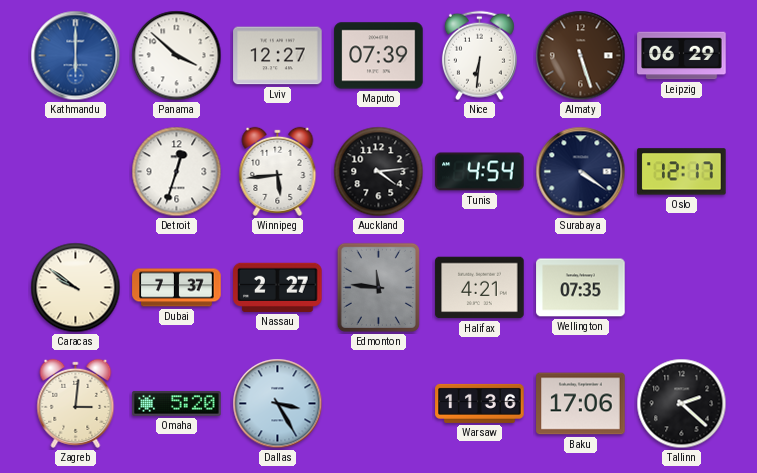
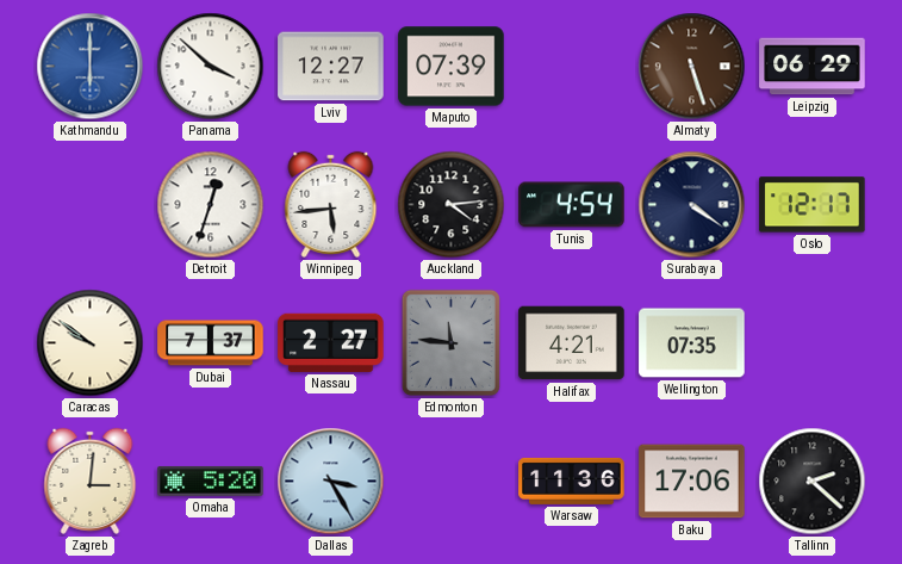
Nice: 6:31 -> none
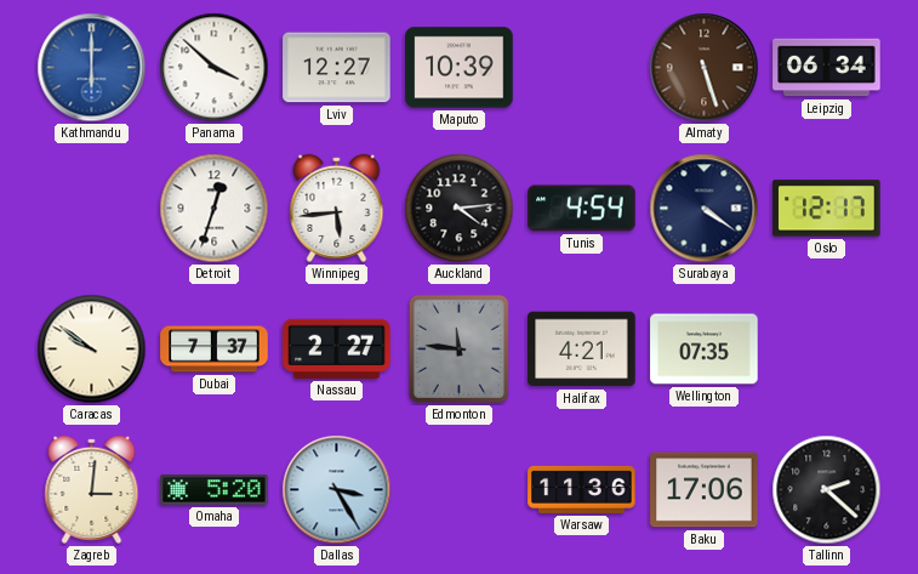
Maputo: 07:39 -> 10:39
Leipzig: 06:29 -> 06:34
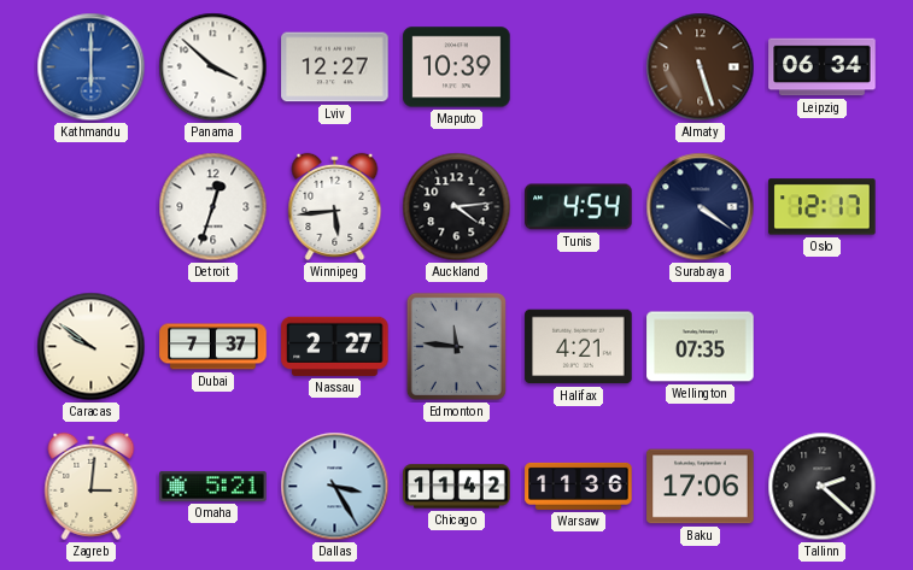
Omaha: 5:20 -> 5:21
Chicago: none -> 11:42
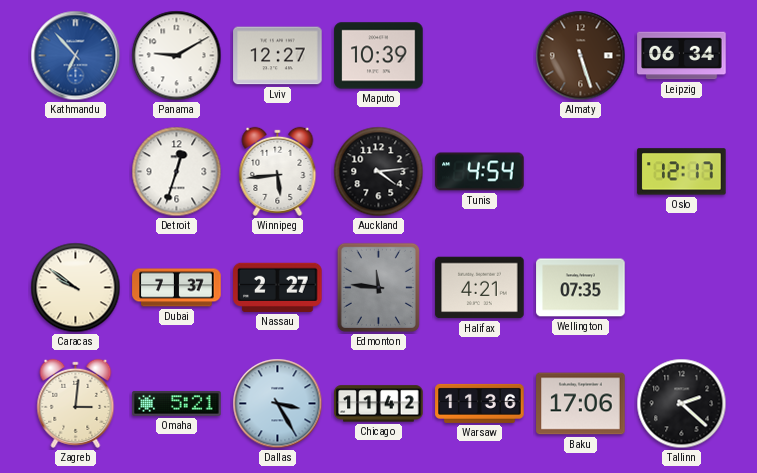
Kathmandu: 6:00 -> 6:53
Panama: 3:52 -> 9:10
Surabaya: 4:21 -> none
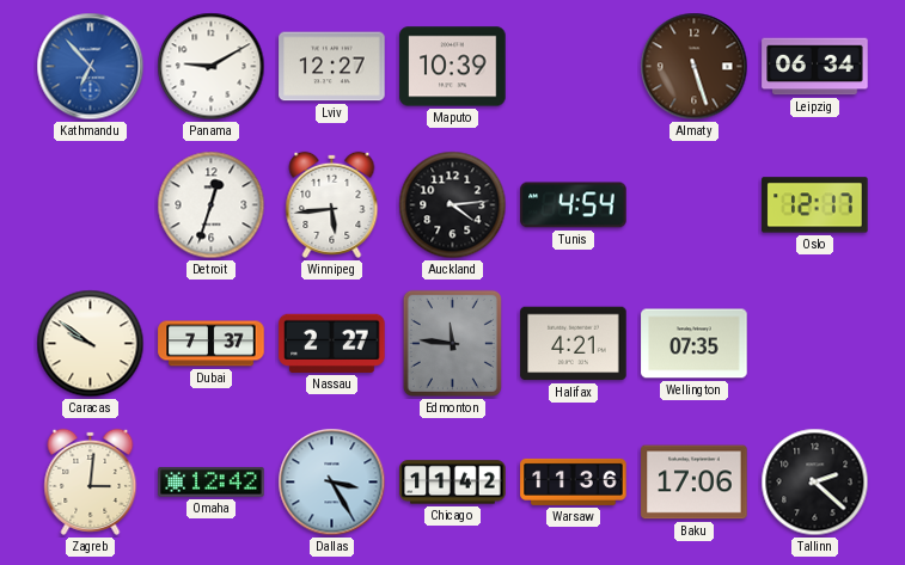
Omaha: 5:21 -> 12:42
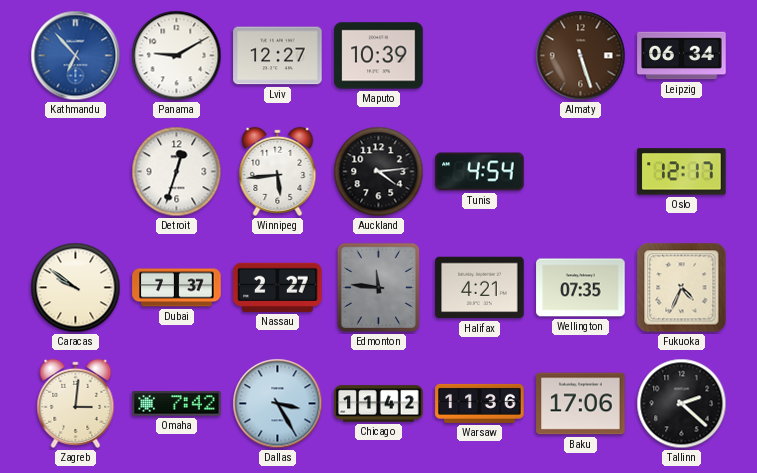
Fukuoka: none -> 4:34
Omaha: 12:42 -> 7:42
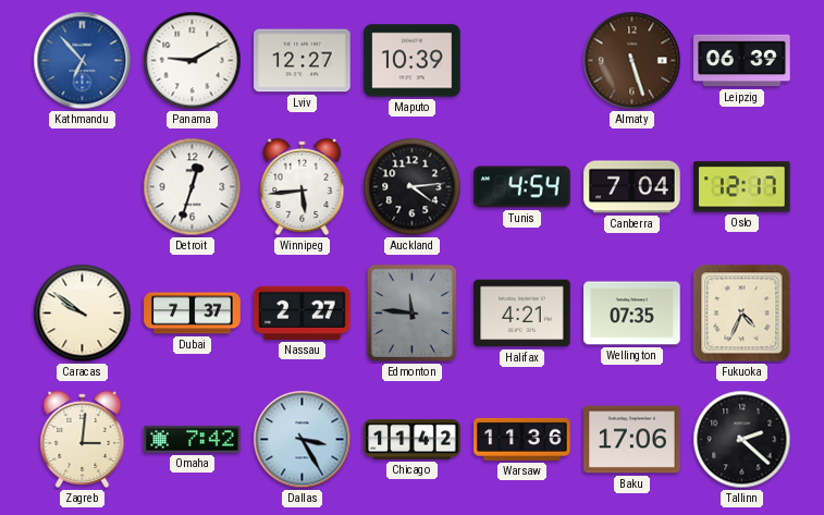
Leipzig: 06:34 -> 06:39
Canberra: none -> 7:04
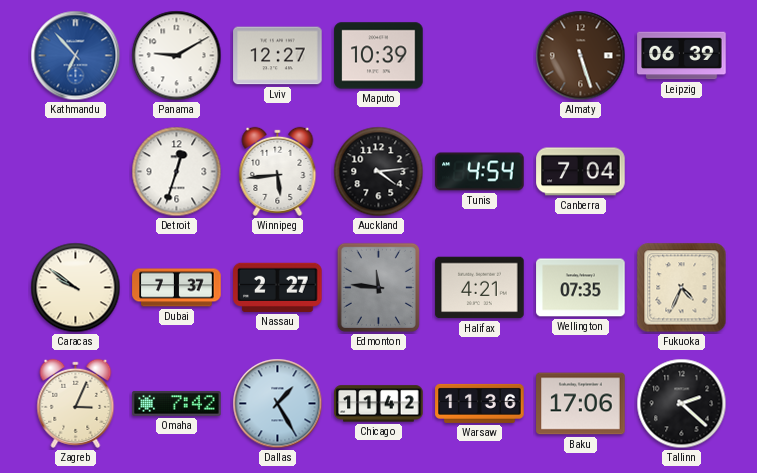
Oslo: 12:17 -> none
Zagreb: 3:01 -> 3:04
Dallas: 3:25 -> 1:25
